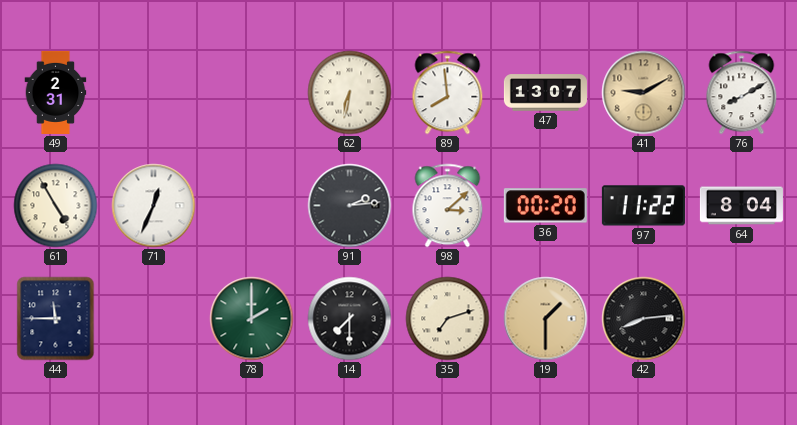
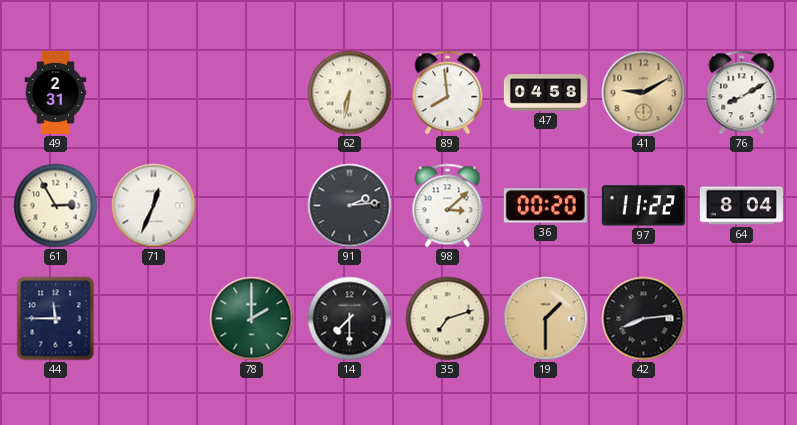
47: 13:07 -> 04:58
61: 4:55 -> 2:55
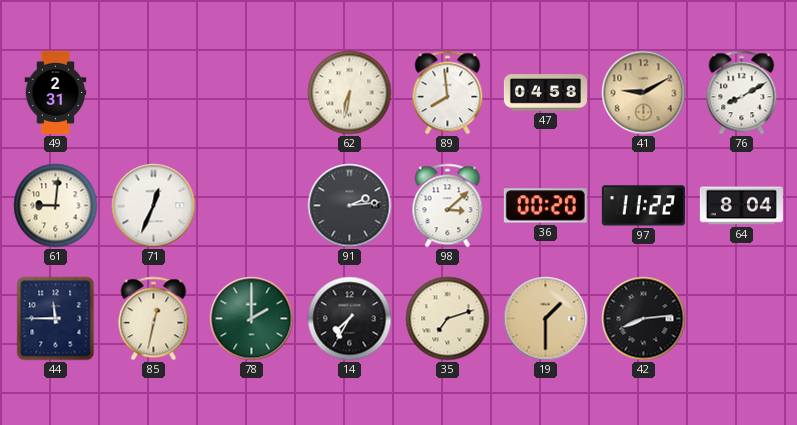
61: 2:55 -> 9:01
85: none -> 12:32
14: 7:30 -> 7:35
